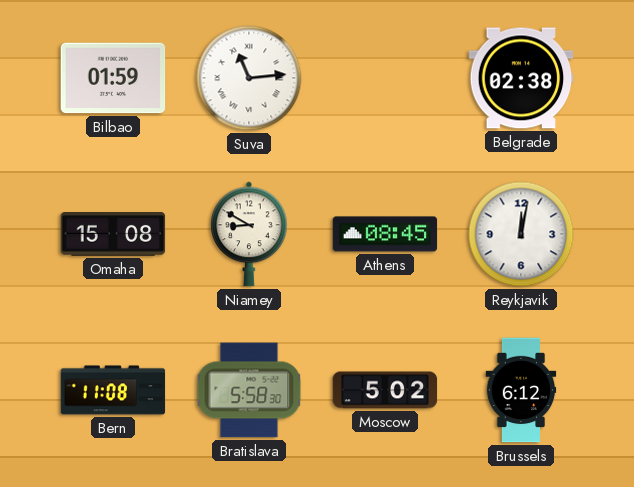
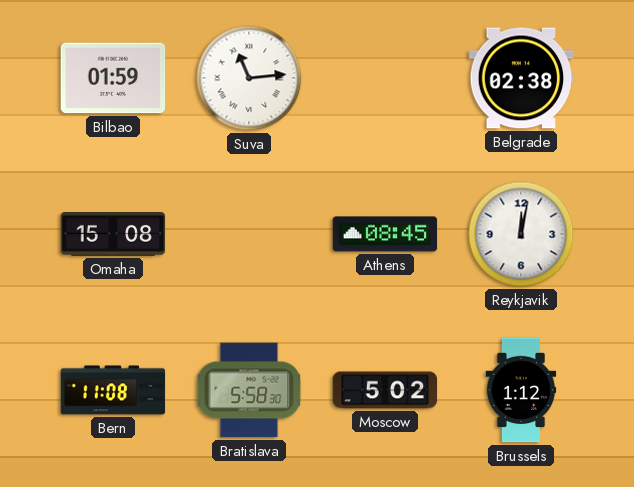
Niamey: 8:50 -> none
Brussels: 6:12 -> 1:12
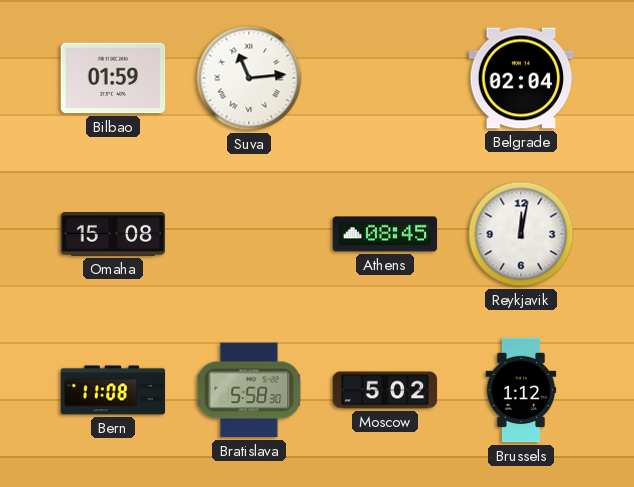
Belgrade: 02:38 -> 02:04
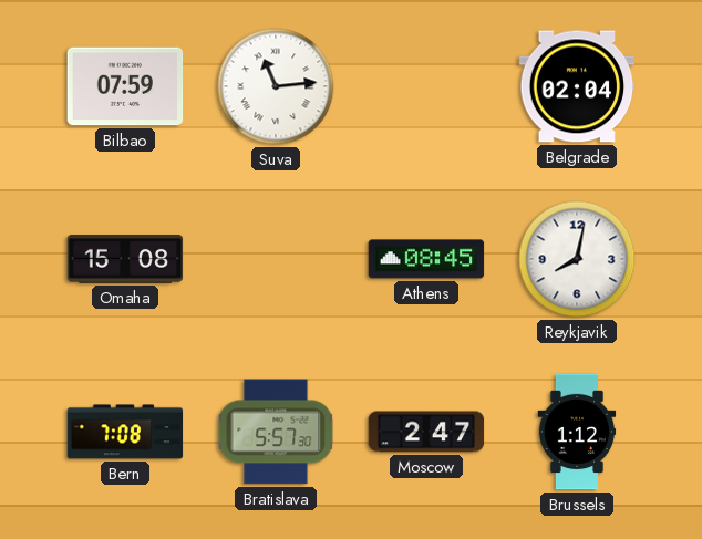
Bilbao: 01:59 -> 07:59
Reykjavik: 12:02 -> 8:02
Bern: 11:08 -> 7:08
Bratislava: 5:58 -> 5:57
Moscow: 5:02 -> 2:47
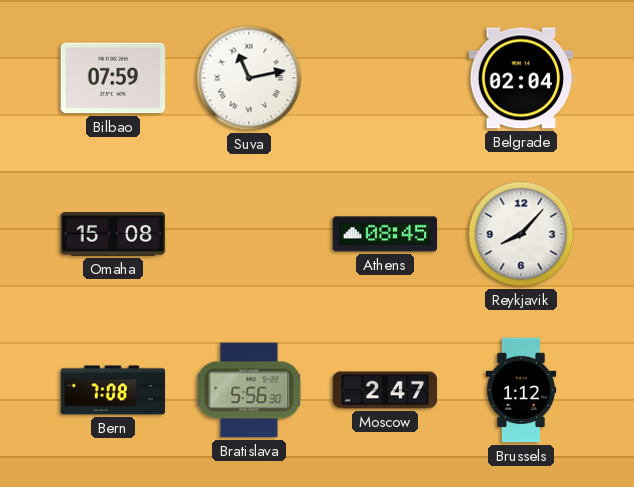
Suva: 11:14 -> 11:13
Reykjavik: 8:02 -> 8:07
Bratislava: 5:57 -> 5:56
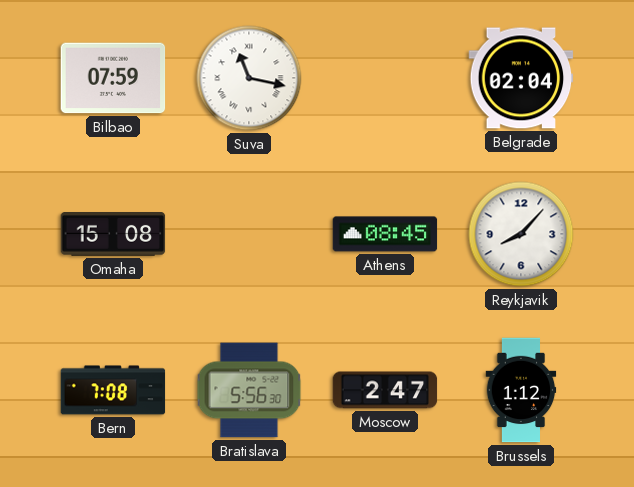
Suva: 11:13 -> 11:17
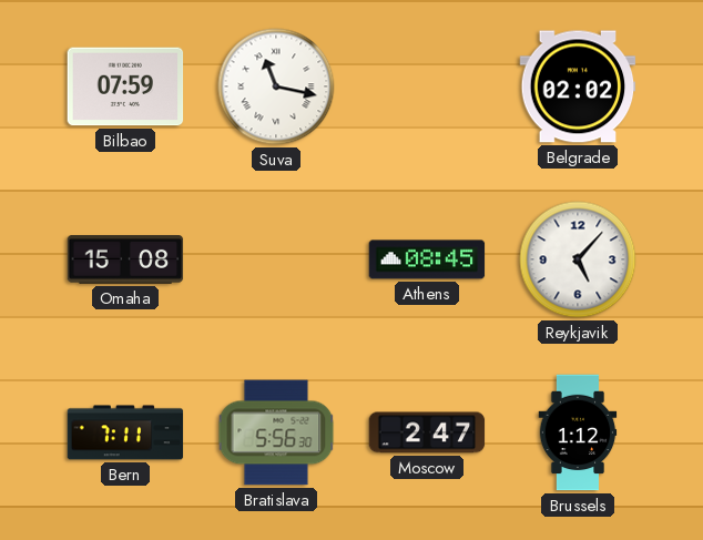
Belgrade: 02:04 -> 02:02
Reykjavik: 8:07 -> 5:07
Bern: 7:08 -> 7:11
